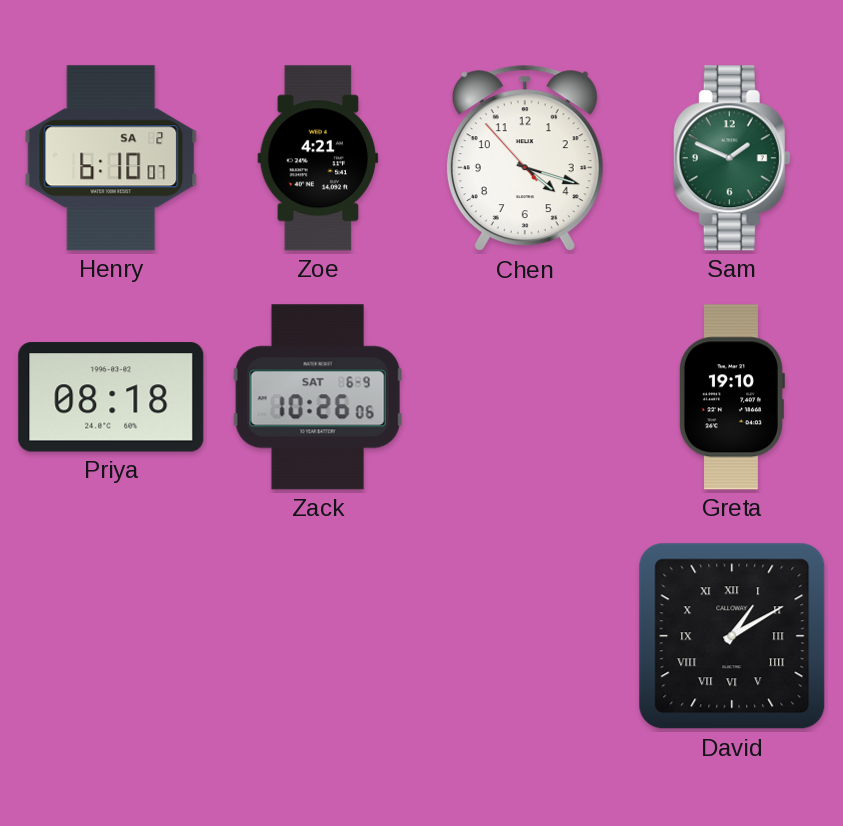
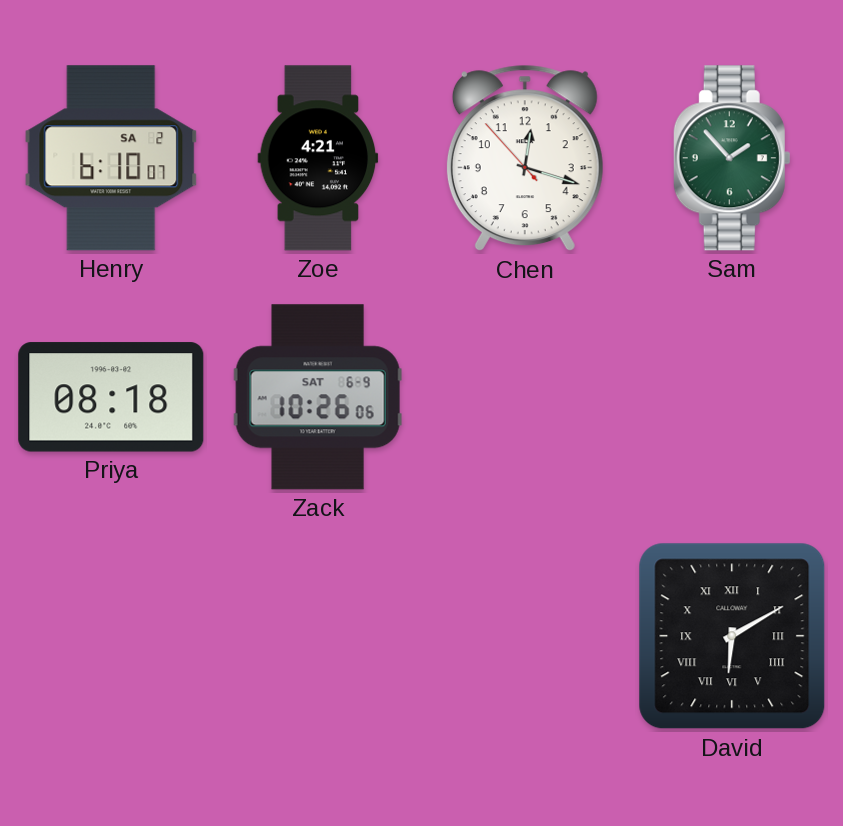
Chen: 4:17 -> 12:17
Sam: 1:49 -> 1:53
Greta: 19:10 -> none
David: 1:10 -> 6:10
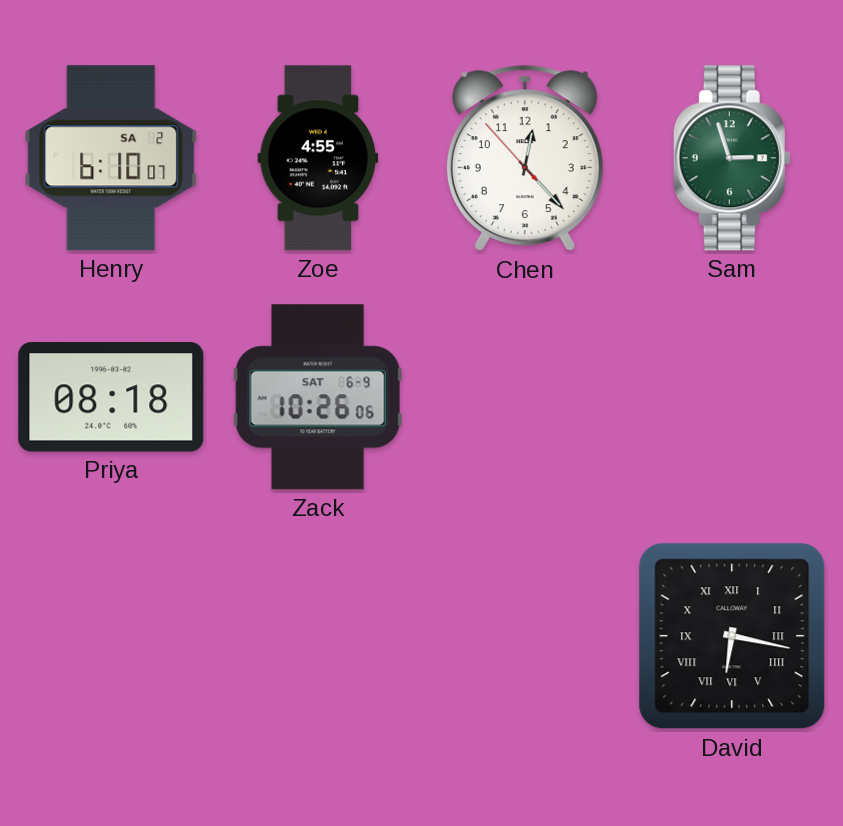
Zoe: 4:21 -> 4:55
Chen: 12:17 -> 12:22
Sam: 1:53 -> 2:57
David: 6:10 -> 6:17
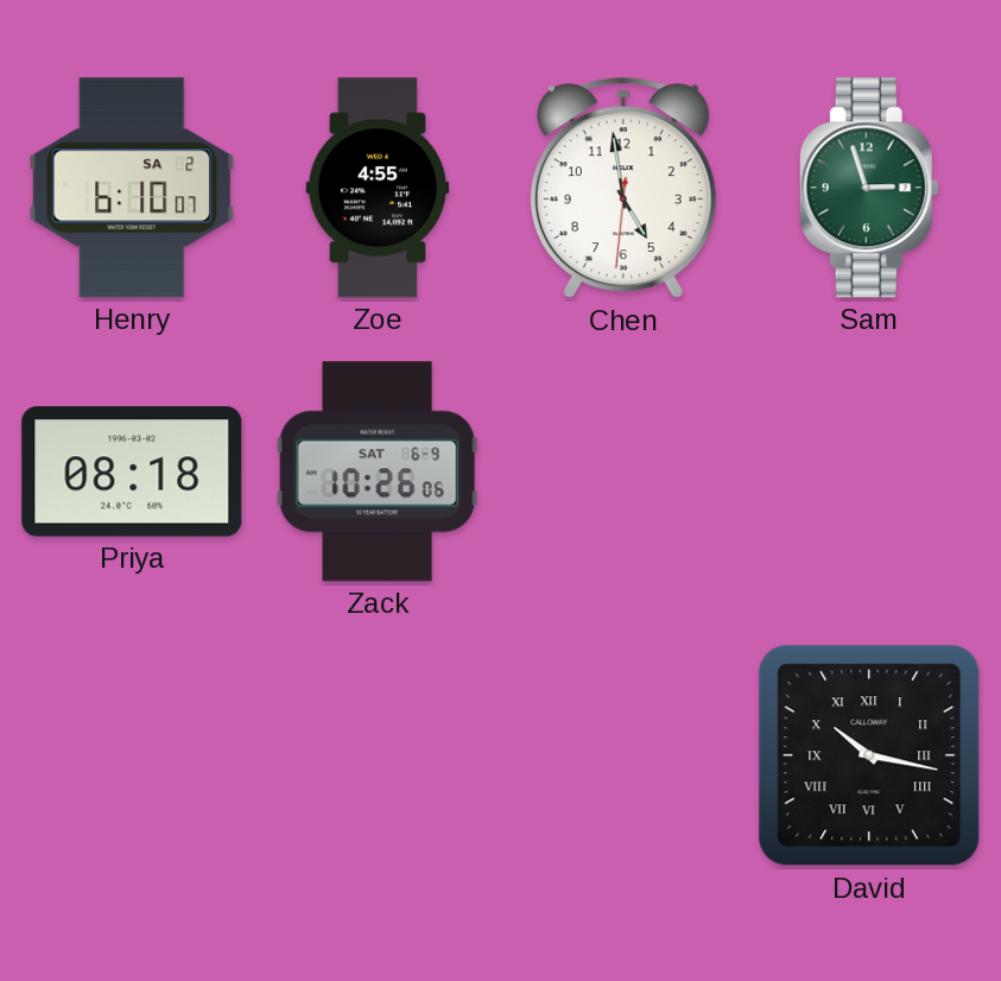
Chen: 12:22 -> 4:58
David: 6:17 -> 10:17
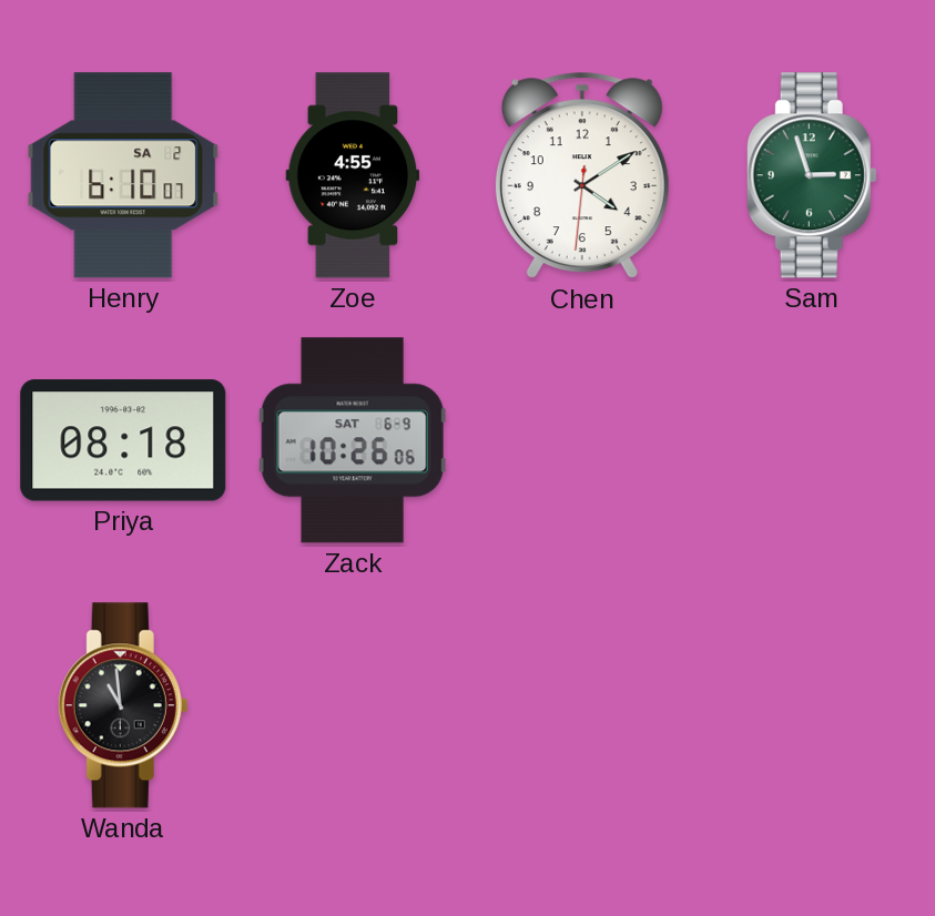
Chen: 4:58 -> 4:09
Wanda: none -> 10:59
David: 10:17 -> none
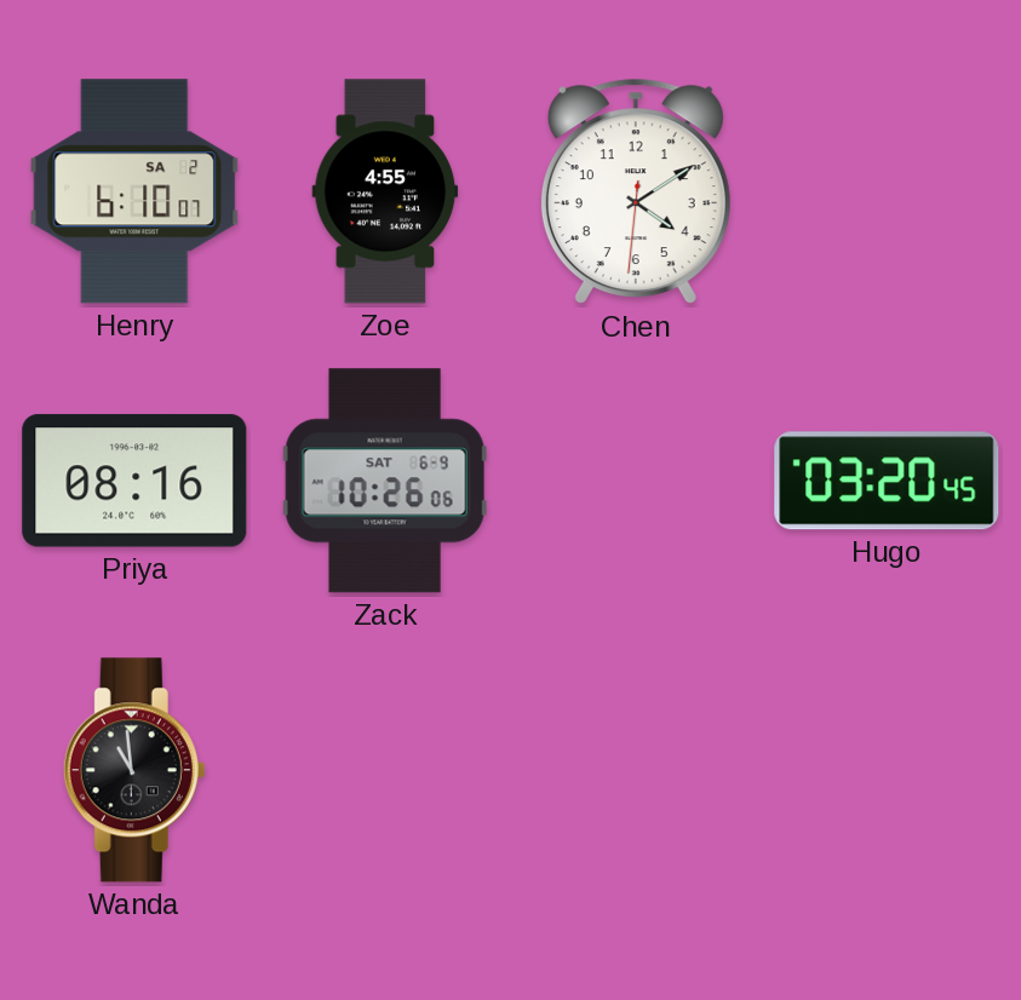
Sam: 2:57 -> none
Priya: 08:18 -> 08:16
Hugo: none -> 03:20
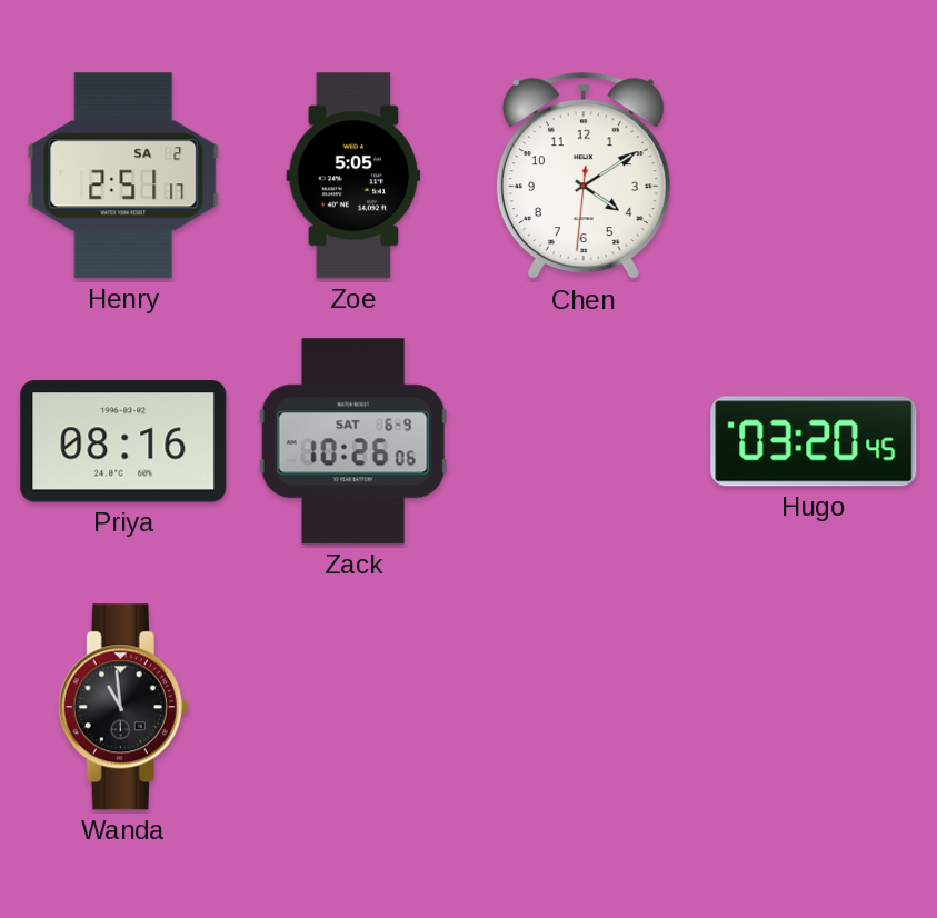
Henry: 6:10 -> 2:51
Zoe: 4:55 -> 5:05
